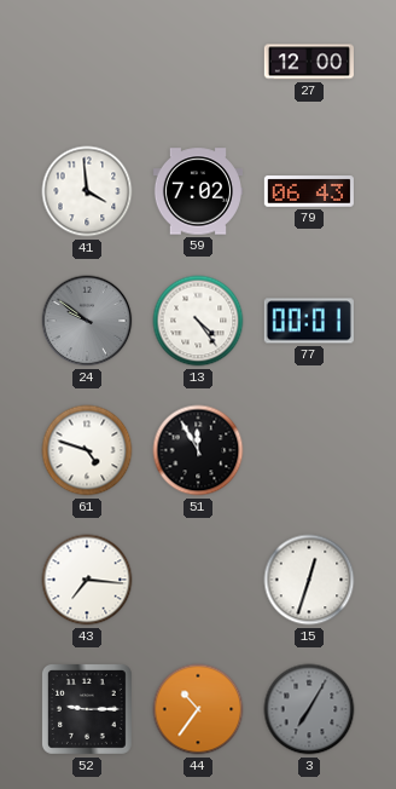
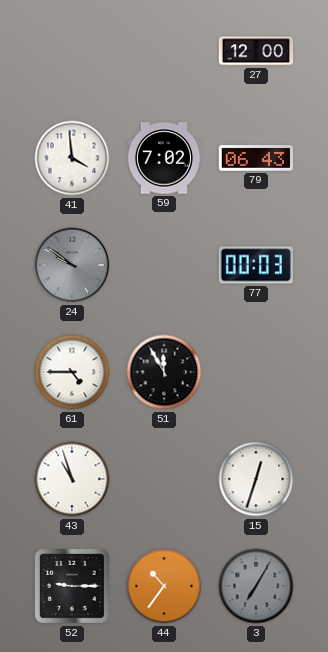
13: 4:24 -> none
77: 00:01 -> 00:03
61: 4:48 -> 4:45
43: 7:16 -> 10:57
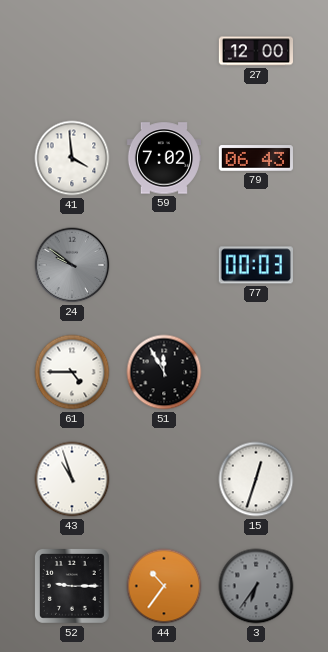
3: 7:05 -> 6:36
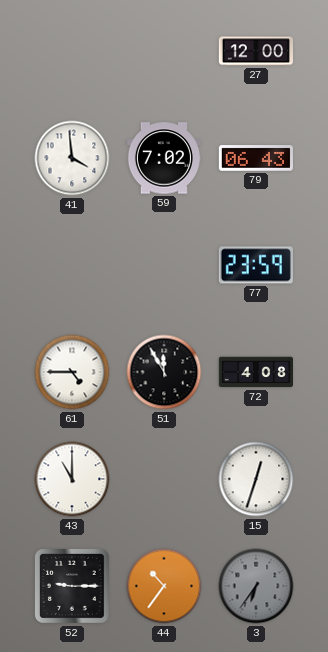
24: 9:51 -> none
77: 00:03 -> 23:59
72: none -> 4:08
43: 10:57 -> 11:00
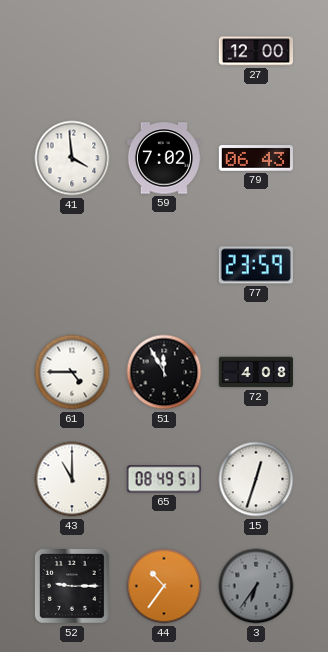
65: none -> 08:49
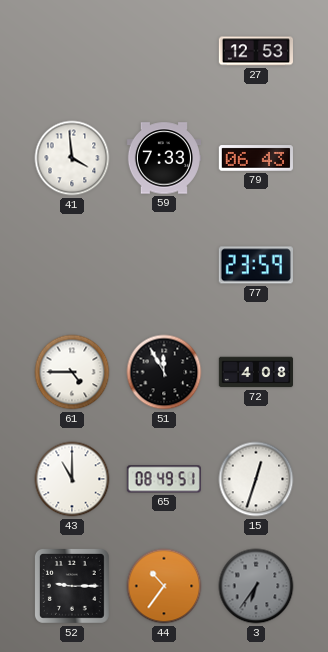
27: 12:00 -> 12:53
59: 7:02 -> 7:33
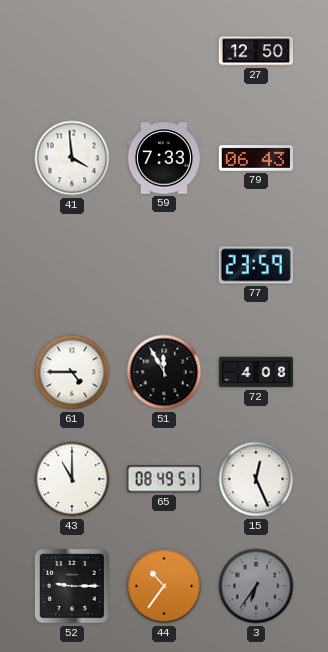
27: 12:53 -> 12:50
15: 12:33 -> 12:26
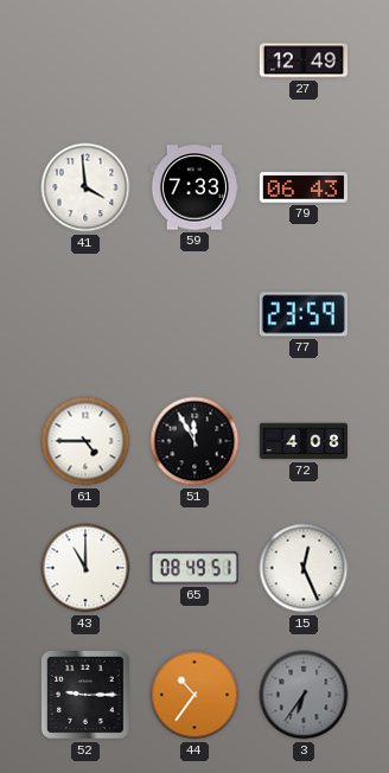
27: 12:50 -> 12:49
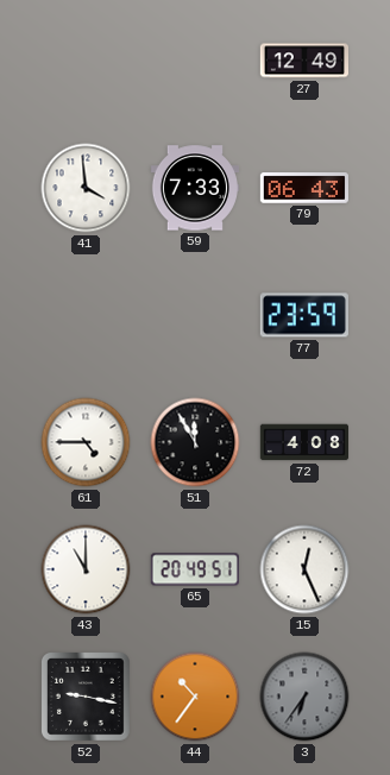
65: 08:49 -> 20:49
52: 9:15 -> 9:17
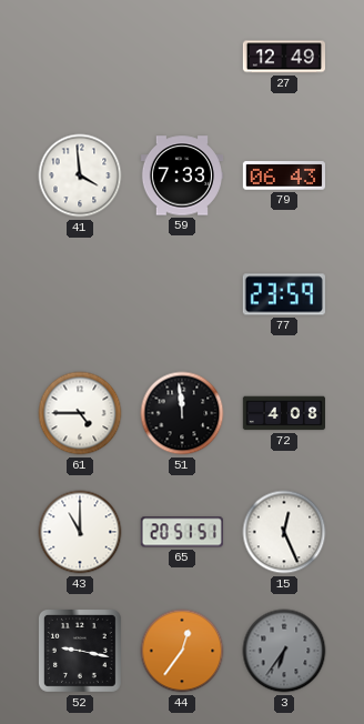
51: 11:55 -> 11:59
65: 20:49 -> 20:51
44: 10:36 -> 12:36
